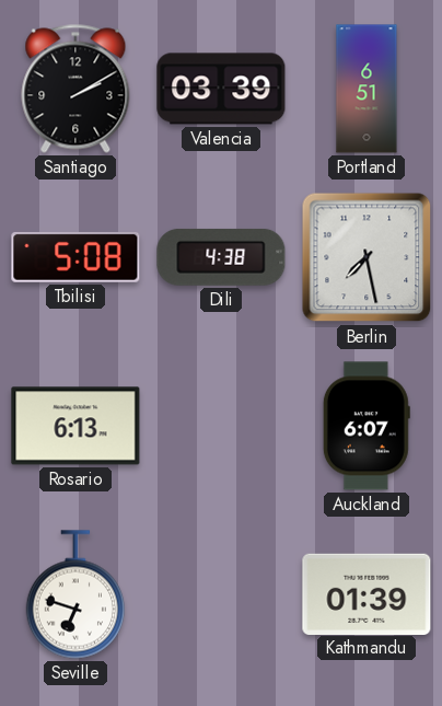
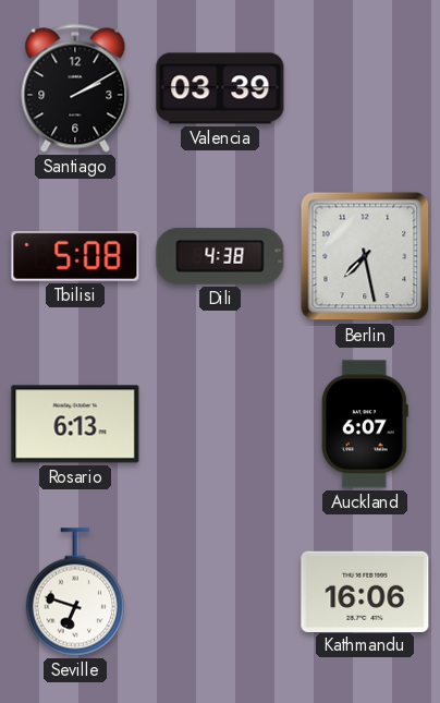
Portland: 6:51 -> none
Kathmandu: 01:39 -> 16:06
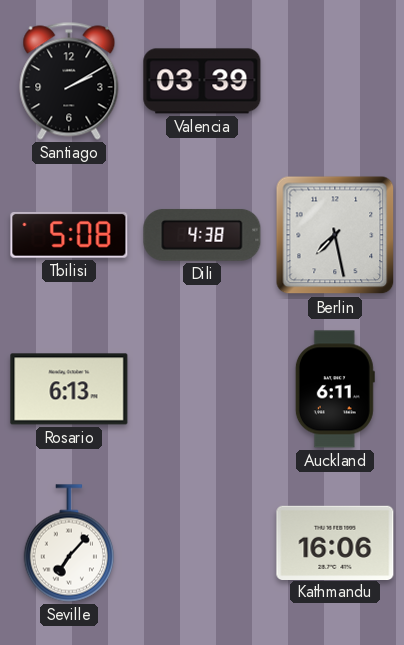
Auckland: 6:07 -> 6:11
Seville: 6:48 -> 7:07
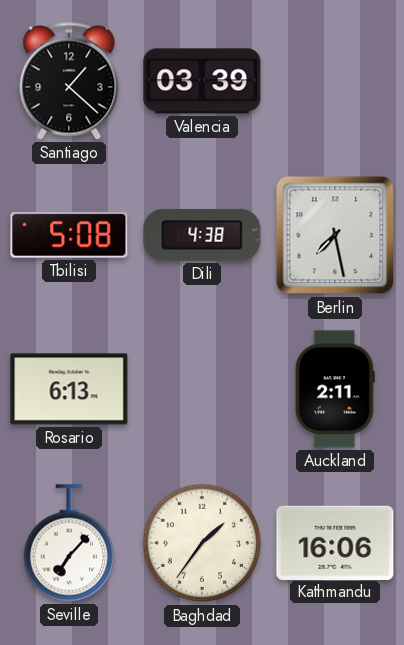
Santiago: 2:10 -> 1:22
Auckland: 6:11 -> 2:11
Baghdad: none -> 1:36
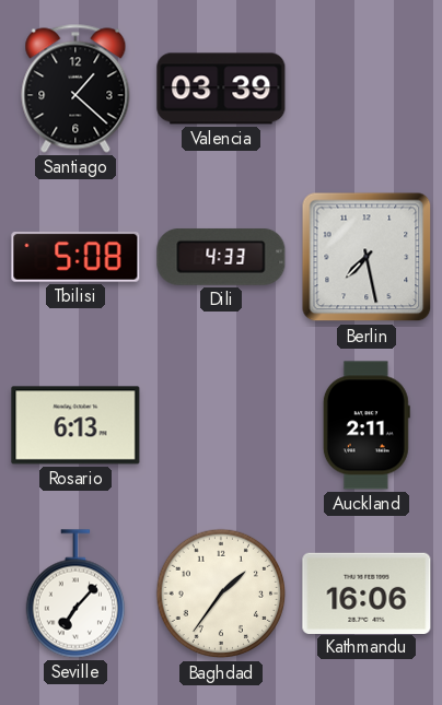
Dili: 4:38 -> 4:33
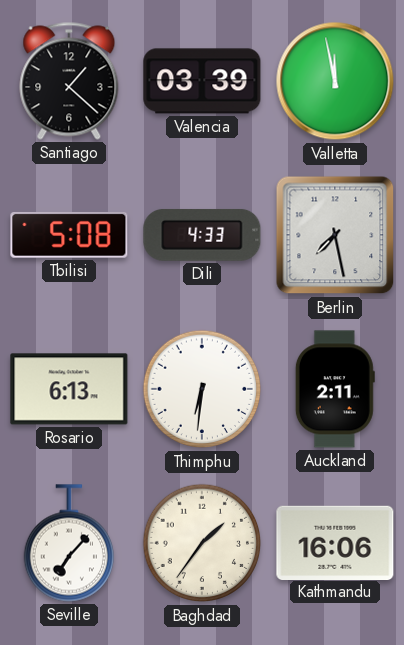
Valletta: none -> 11:58
Thimphu: none -> 6:31
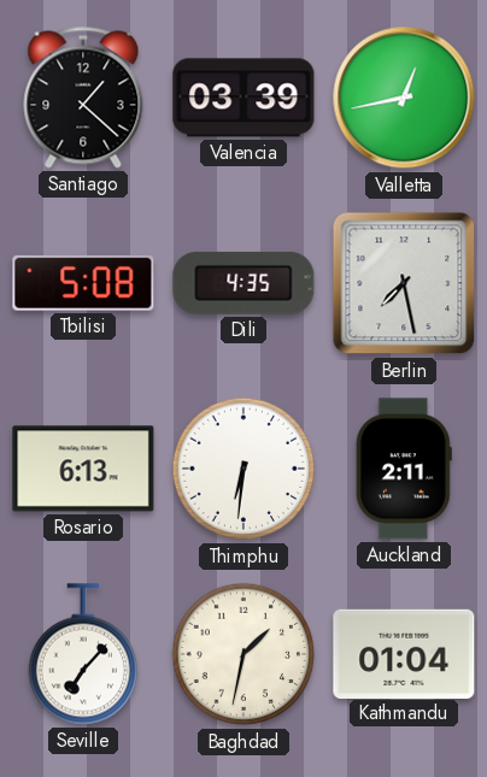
Valletta: 11:58 -> 12:43
Dili: 4:33 -> 4:35
Baghdad: 1:36 -> 1:32
Kathmandu: 16:06 -> 01:04
